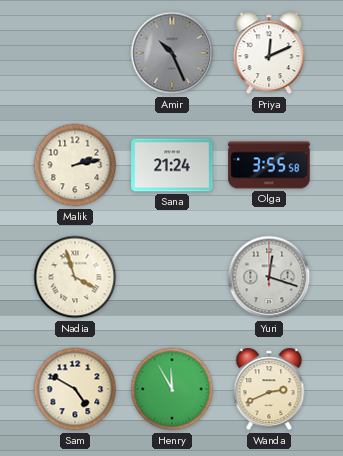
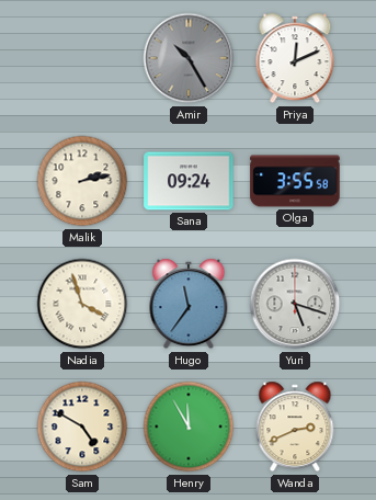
Amir: 10:26 -> 10:25
Sana: 21:24 -> 09:24
Hugo: none -> 11:36
Yuri: 12:18 -> 5:18
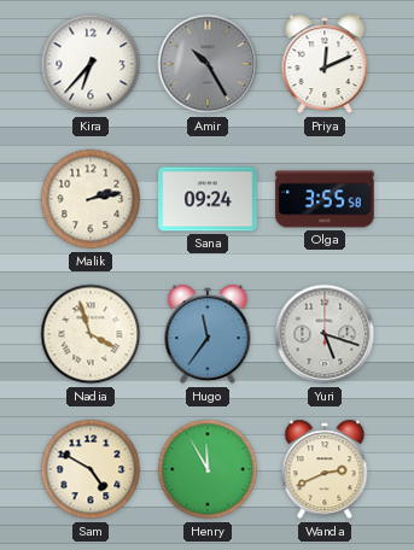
Kira: none -> 6:37
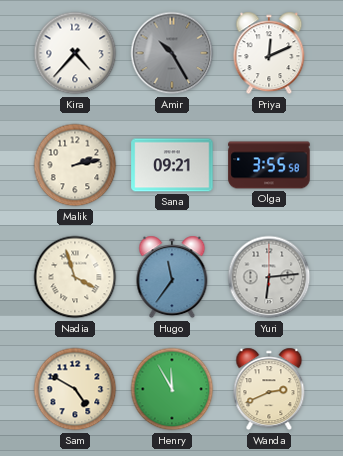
Kira: 6:37 -> 4:37
Sana: 09:24 -> 09:21
Yuri: 5:18 -> 6:14
